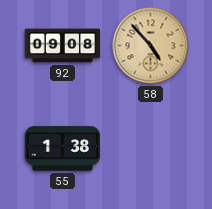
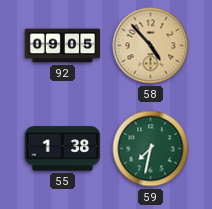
92: 09:08 -> 09:05
59: none -> 7:32
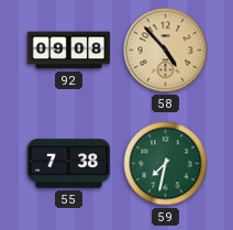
92: 09:05 -> 09:08
55: 1:38 -> 7:38
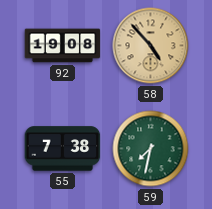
92: 09:08 -> 19:08
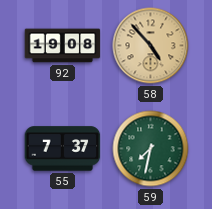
55: 7:38 -> 7:37
